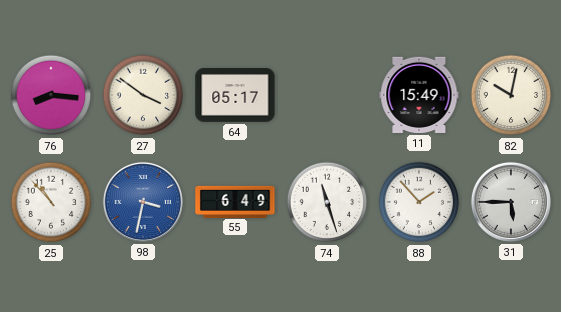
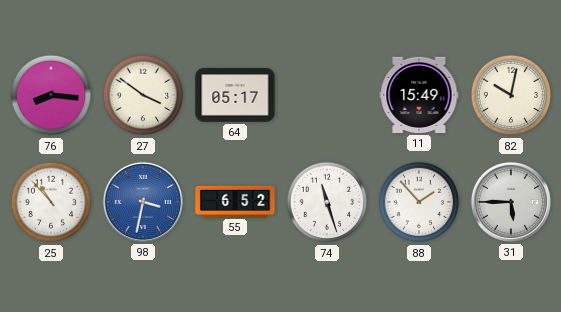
55: 6:49 -> 6:52
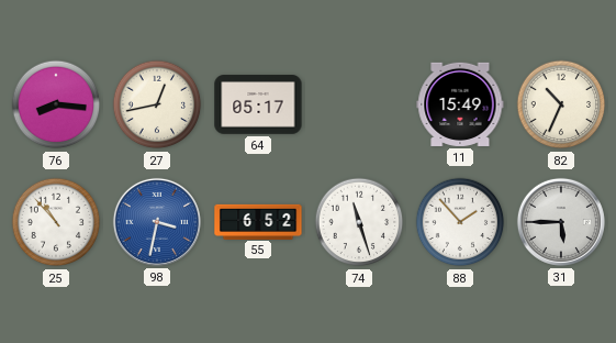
27: 3:51 -> 12:43
82: 10:02 -> 10:34
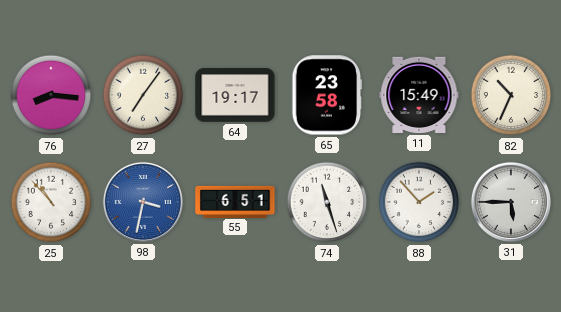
27: 12:43 -> 7:06
64: 05:17 -> 19:17
65: none -> 23:58
55: 6:52 -> 6:51
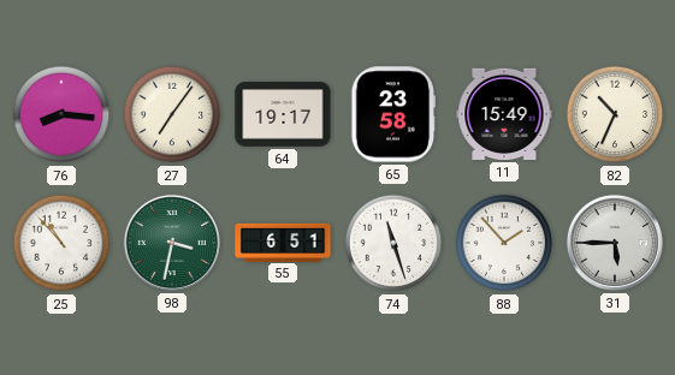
98 dial: blue -> green
